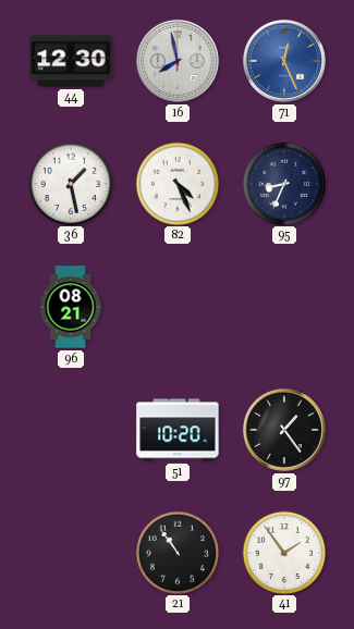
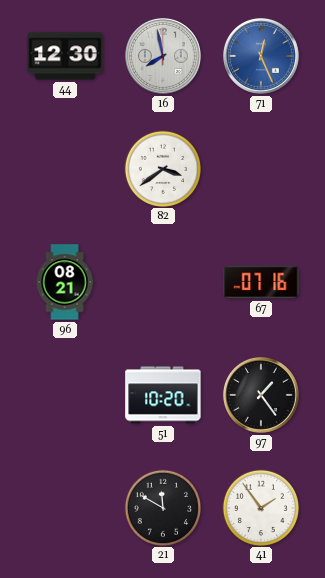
36: 1:28 -> none
82: 4:26 -> 3:39
95: 8:34 -> none
67: none -> 07:16
21: 10:54 -> 11:50
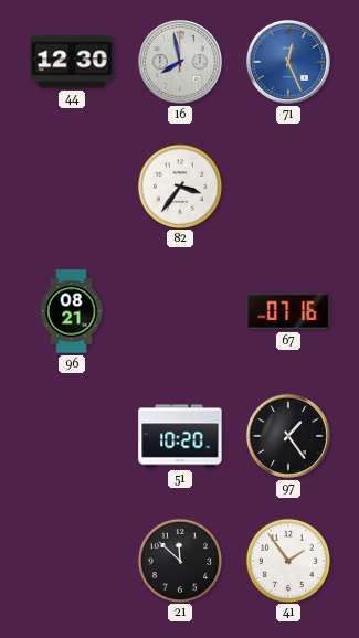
82: 3:39 -> 3:36
21: 11:50 -> 11:52
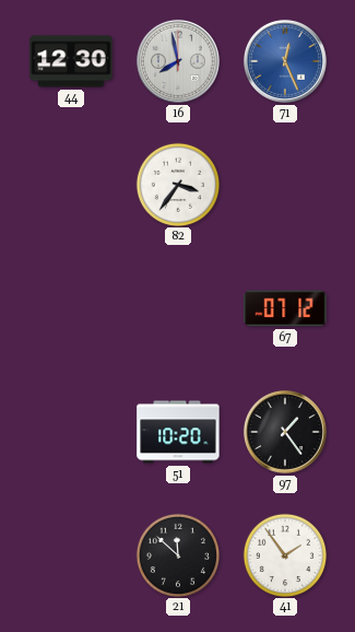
96: 08:21 -> none
67: 07:16 -> 07:12
